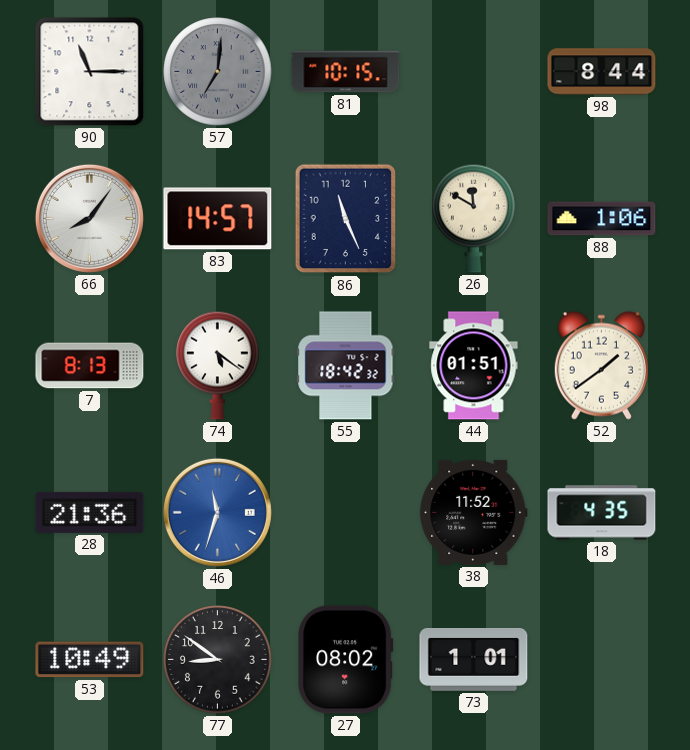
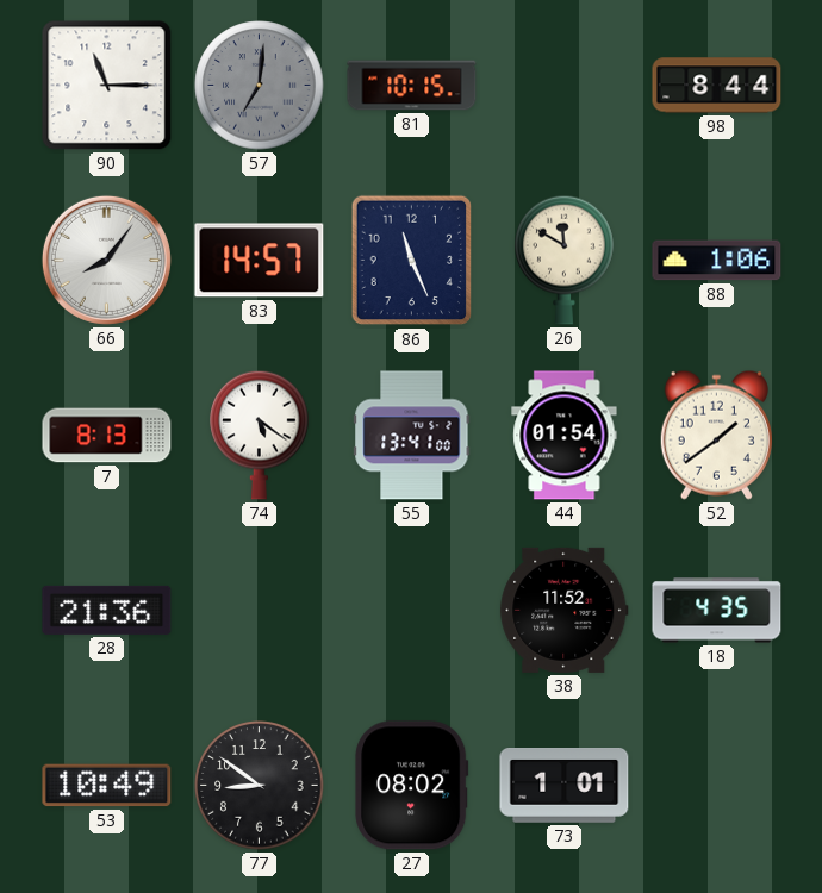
55: 18:42 -> 13:41
44: 01:51 -> 01:54
46: 11:33 -> none
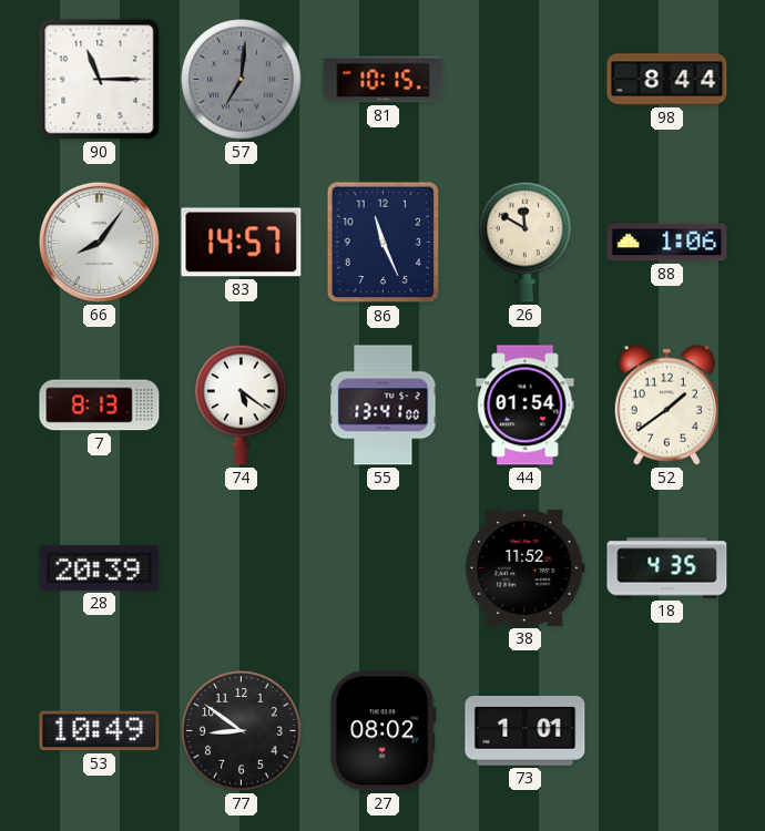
28: 21:36 -> 20:39
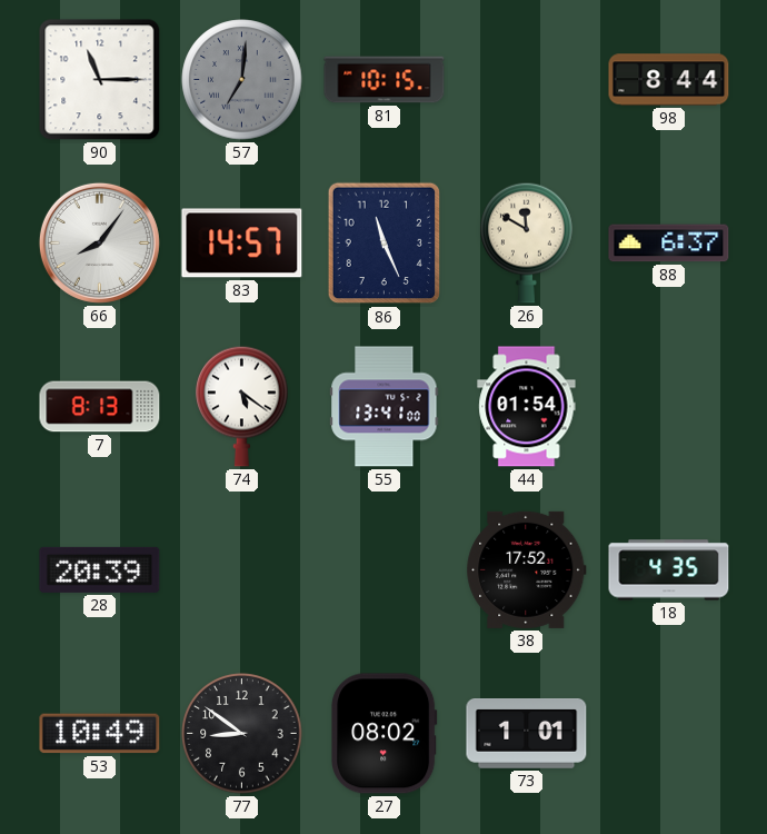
88: 1:06 -> 6:37
52: 1:39 -> none
38: 11:52 -> 17:52
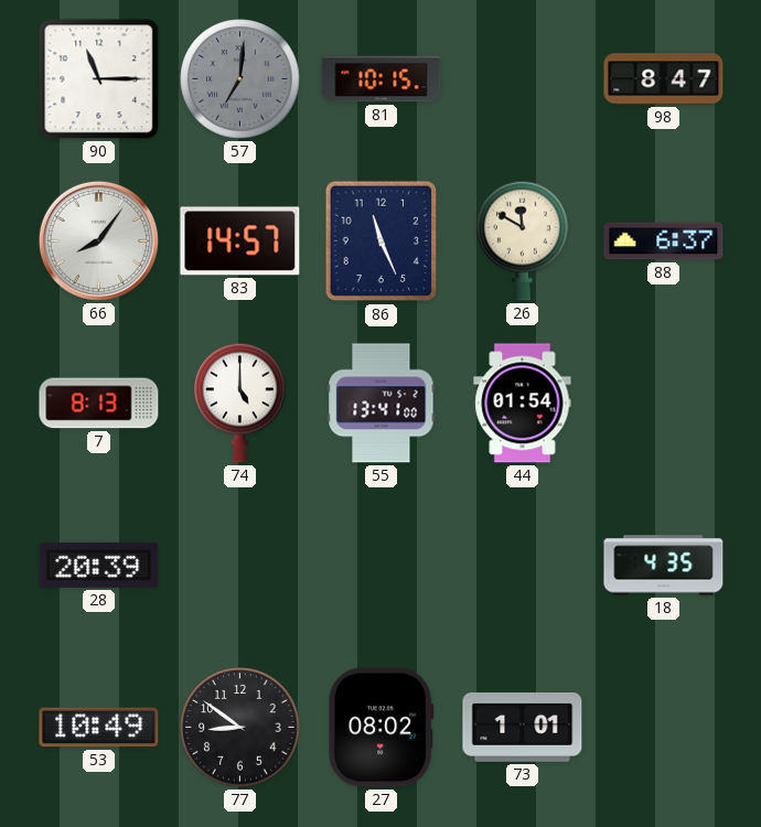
98: 8:44 -> 8:47
74: 5:21 -> 5:00
38: 17:52 -> none
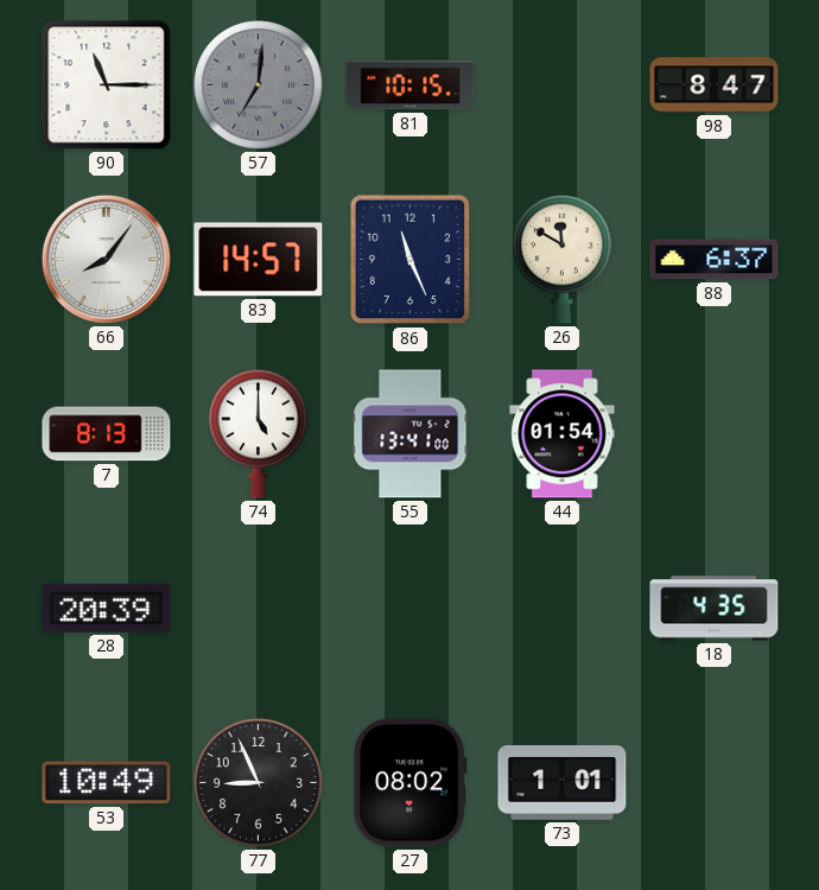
77: 8:51 -> 8:56
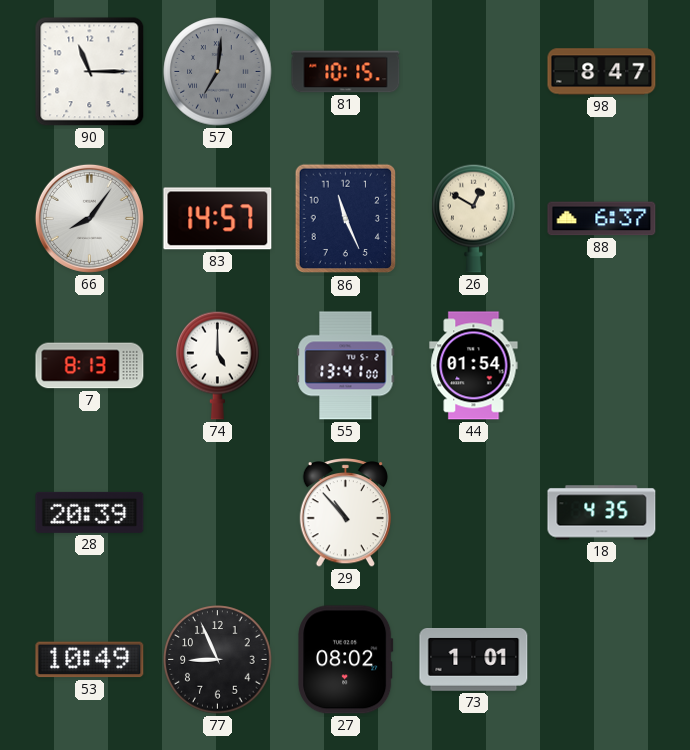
26: 11:50 -> 12:50
29: none -> 10:53
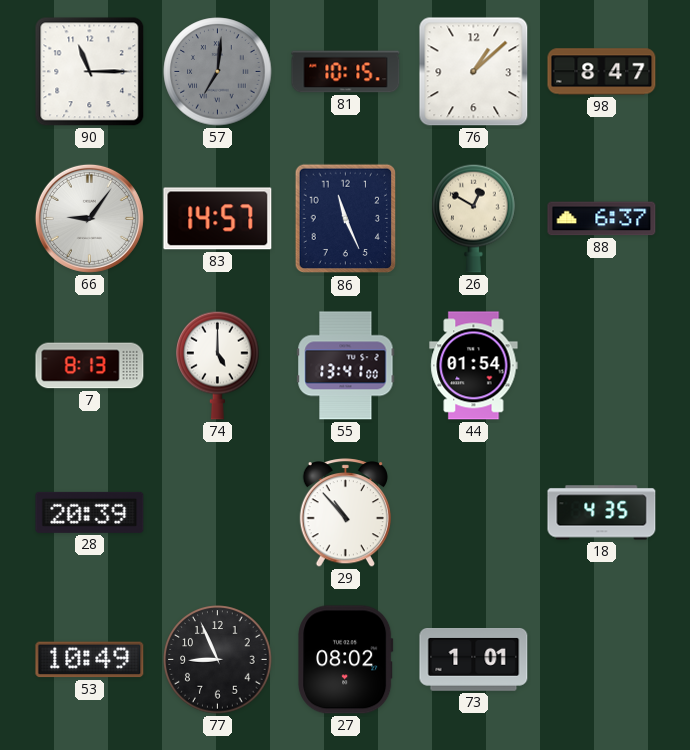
76: none -> 1:08
66: 8:06 -> 9:06
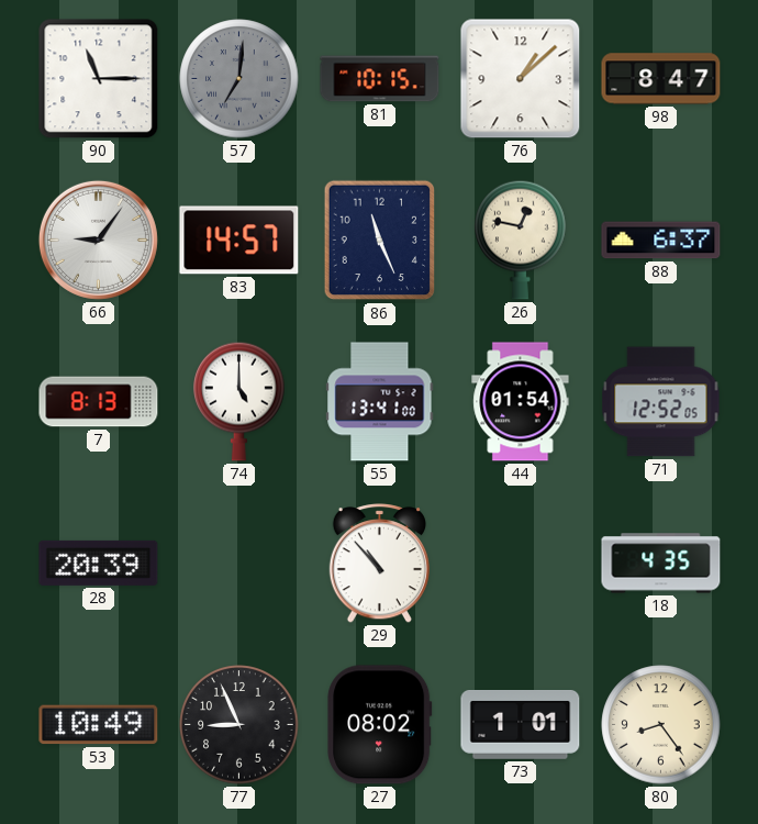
26: 12:50 -> 12:47
71: none -> 12:52
80: none -> 8:24
